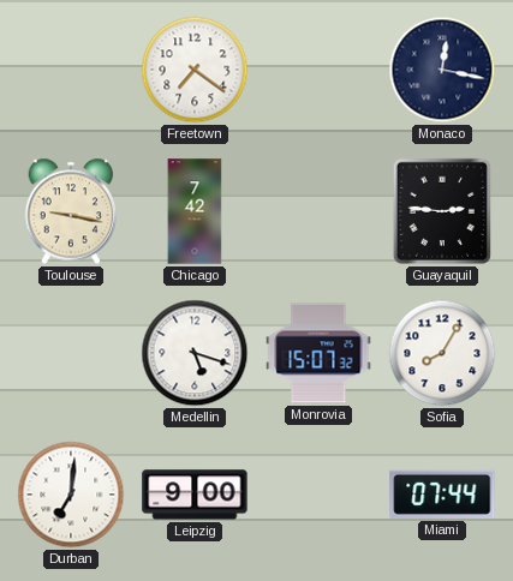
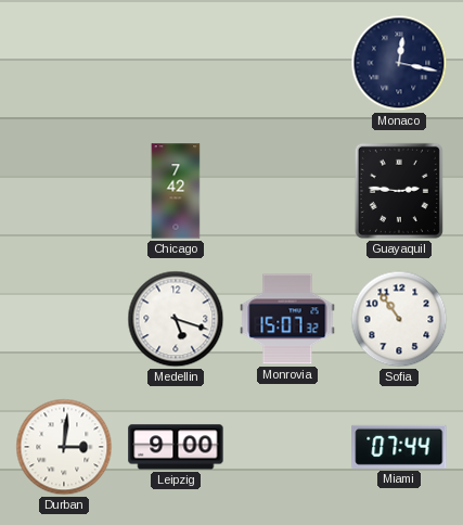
Freetown: 7:21 -> none
Toulouse: 9:17 -> none
Sofia: 8:05 -> 10:54
Durban: 7:01 -> 3:01
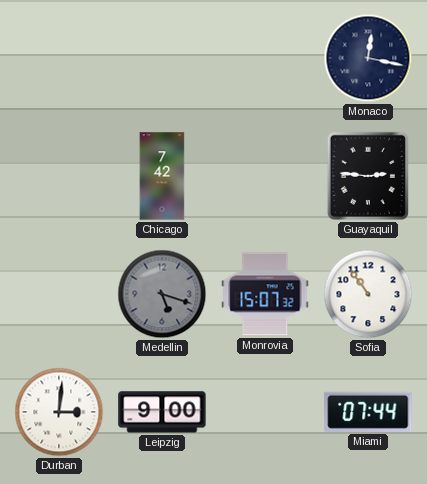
Medellin dial: white -> grey
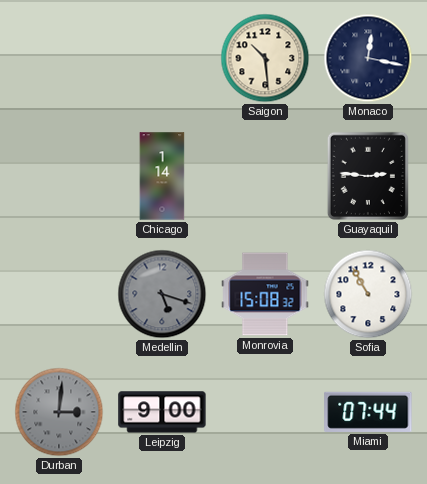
Saigon: none -> 10:29
Chicago: 7:42 -> 1:14
Monrovia: 15:07 -> 15:08
Sofia: 10:54 -> 10:55
Durban dial: white -> grey
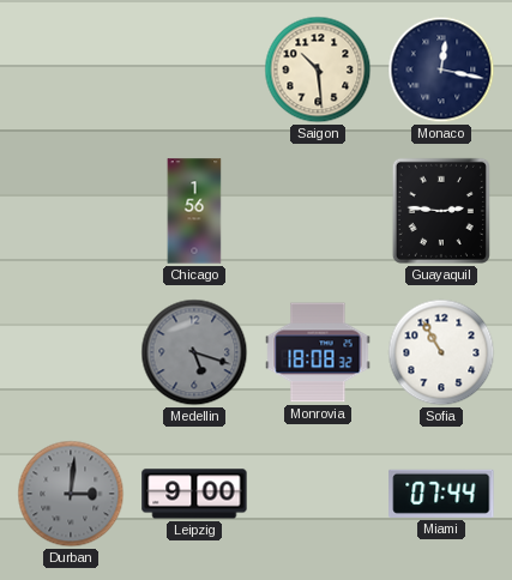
Chicago: 1:14 -> 1:56
Monrovia: 15:08 -> 18:08
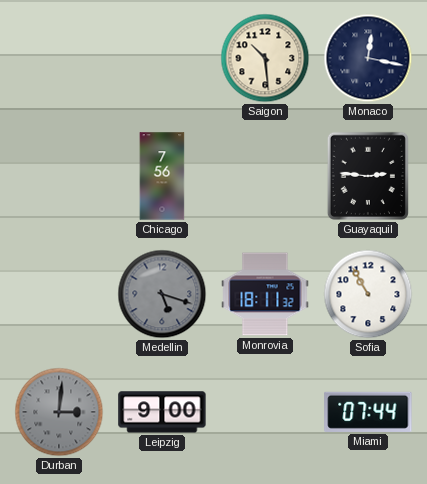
Chicago: 1:56 -> 7:56
Monrovia: 18:08 -> 18:11
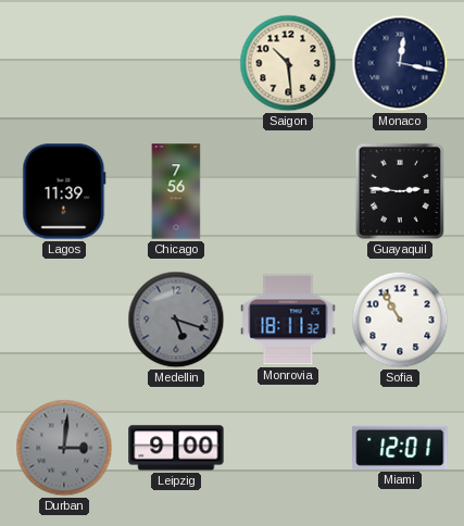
Lagos: none -> 11:39
Miami: 07:44 -> 12:01
